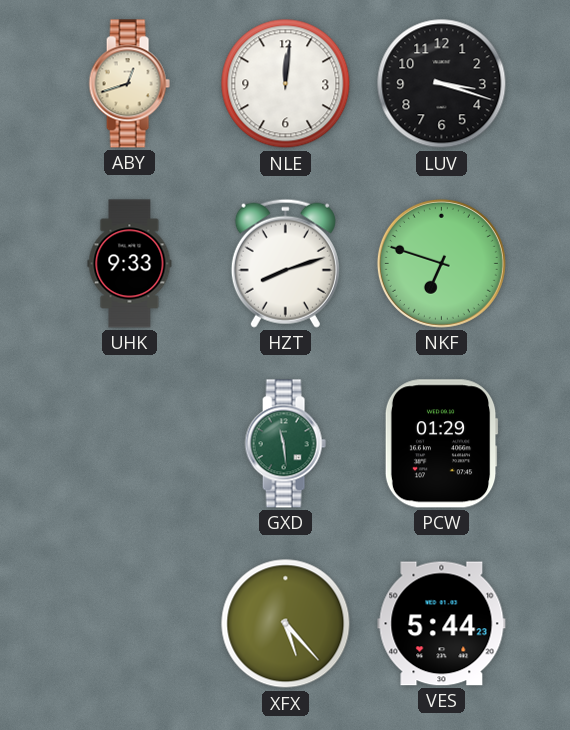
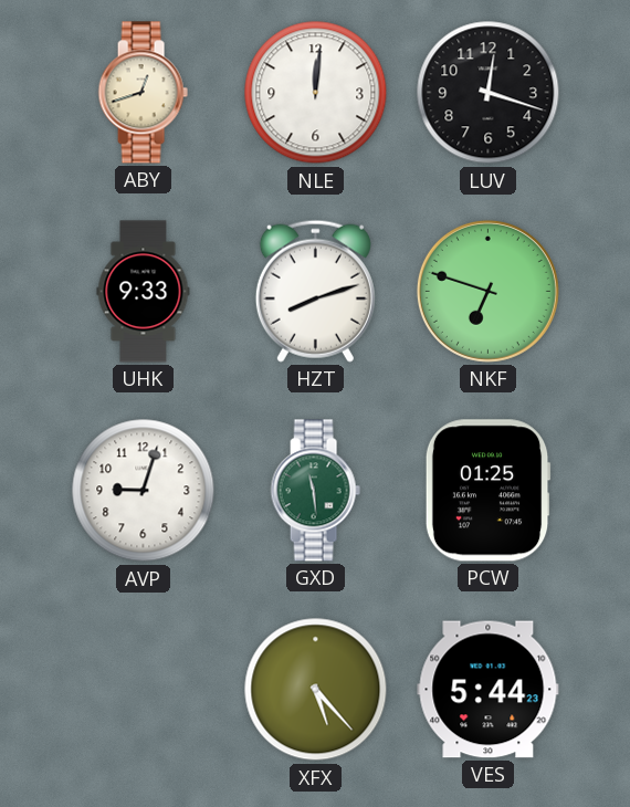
LUV: 3:18 -> 12:18
AVP: none -> 9:03
PCW: 01:29 -> 01:25
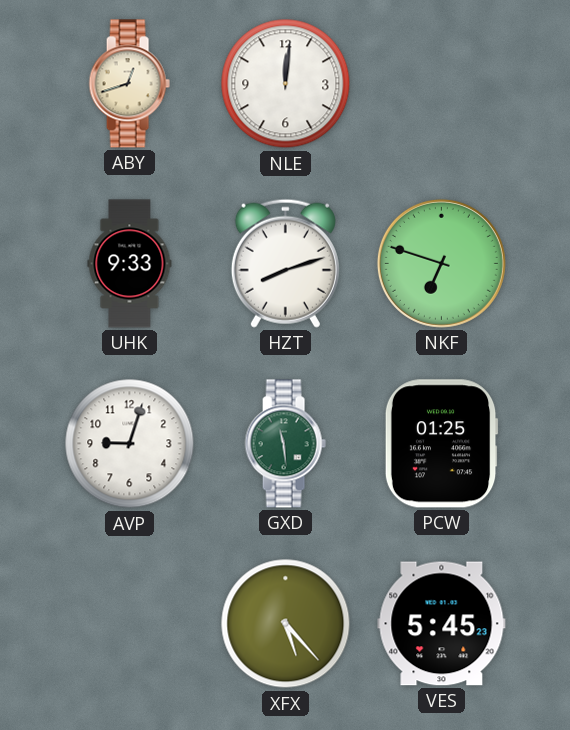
LUV: 12:18 -> none
VES: 5:44 -> 5:45
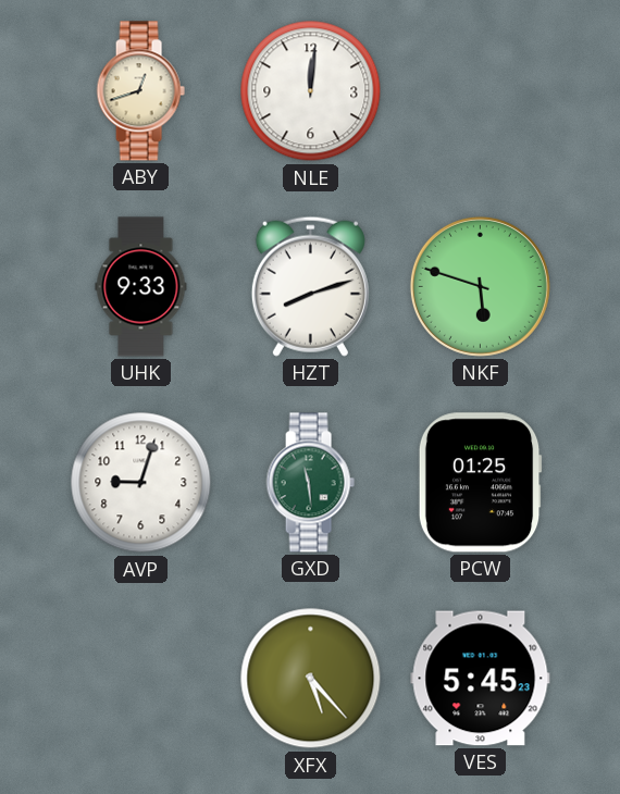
NKF: 6:48 -> 5:48
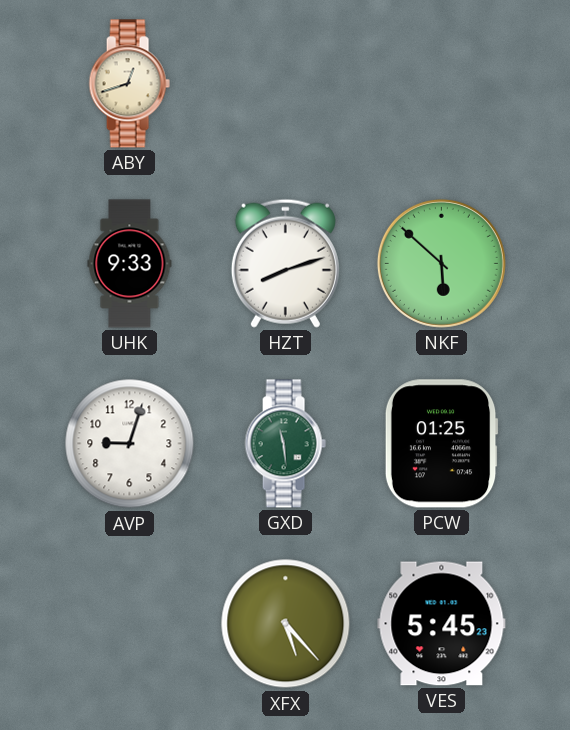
NLE: 12:01 -> none
NKF: 5:48 -> 5:52
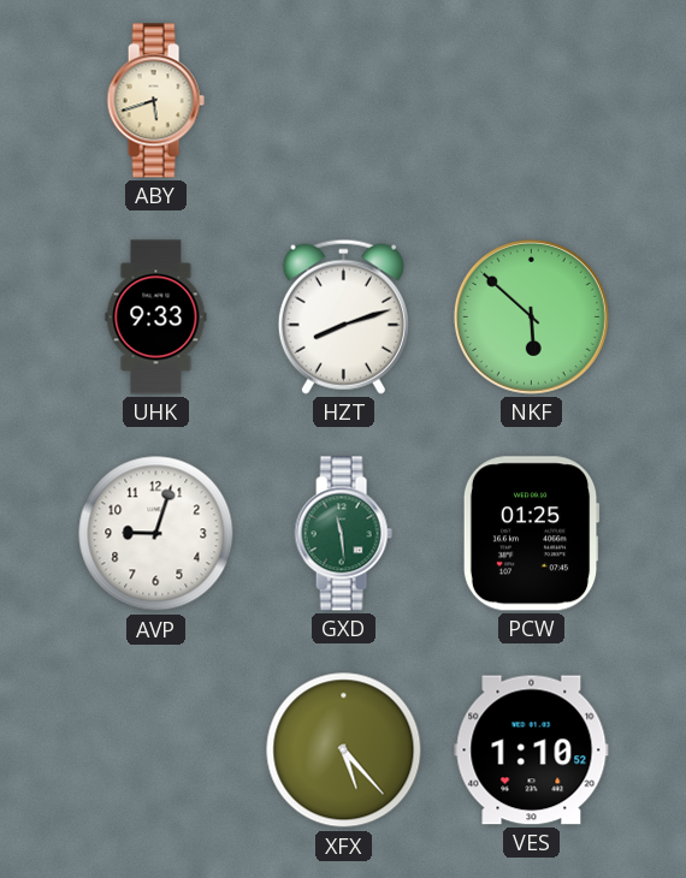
ABY: 12:42 -> 5:42
VES: 5:45 -> 1:10
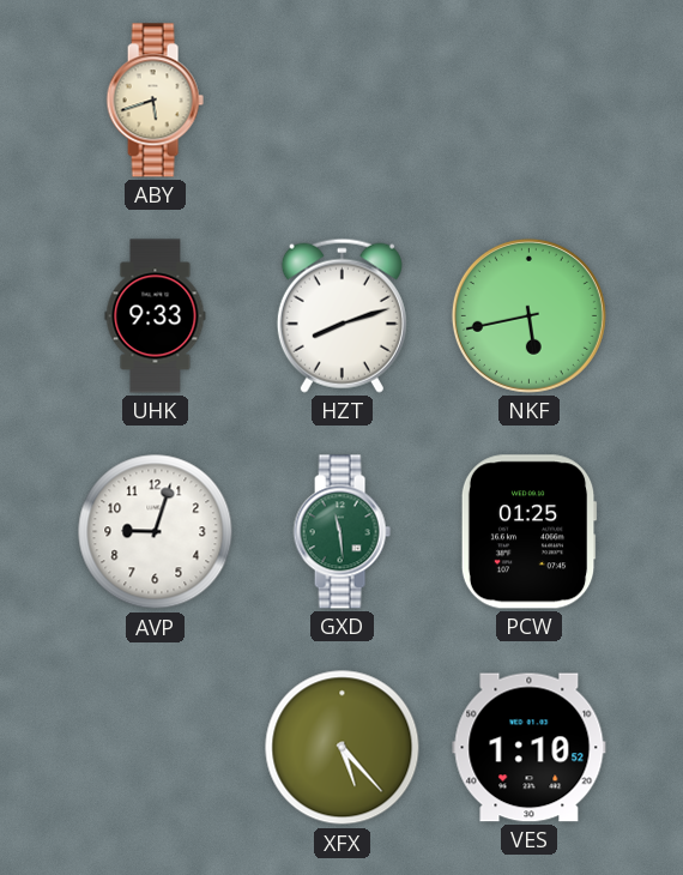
NKF: 5:52 -> 5:43
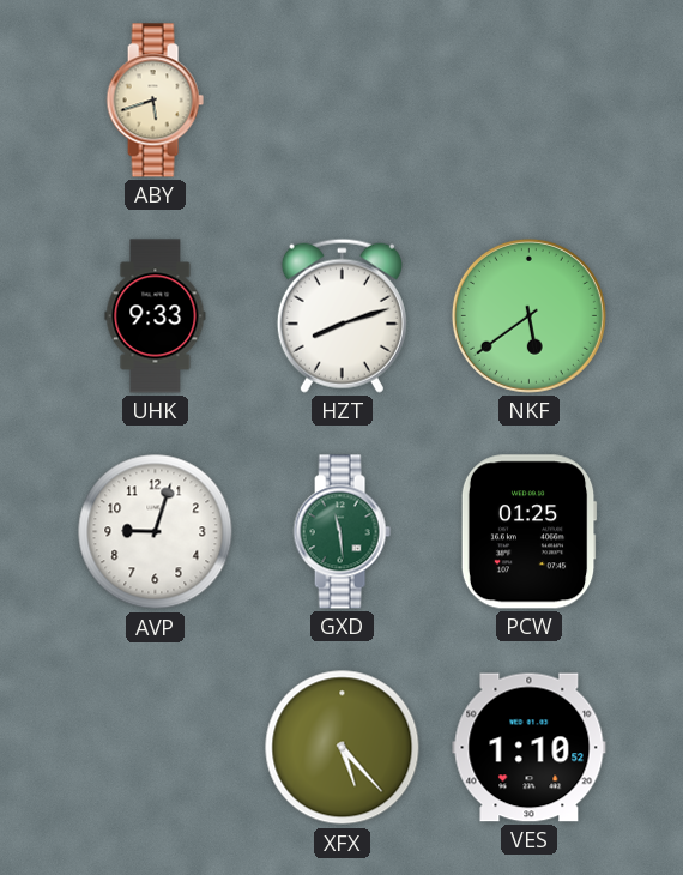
NKF: 5:43 -> 5:39
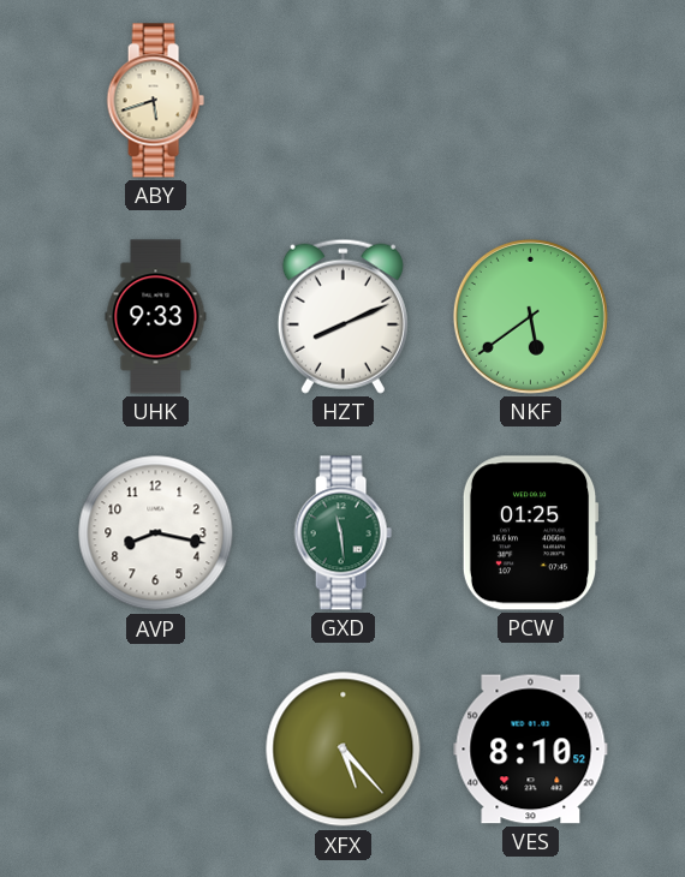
HZT: 8:12 -> 8:11
AVP: 9:03 -> 8:17
VES: 1:10 -> 8:10
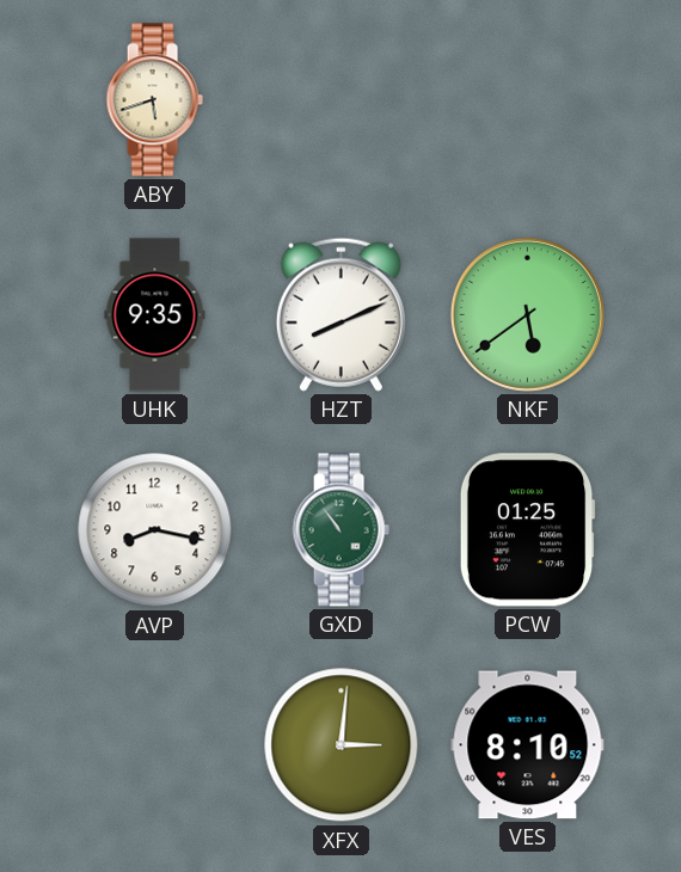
UHK: 9:33 -> 9:35
GXD: 11:29 -> 10:54
XFX: 5:23 -> 3:01
